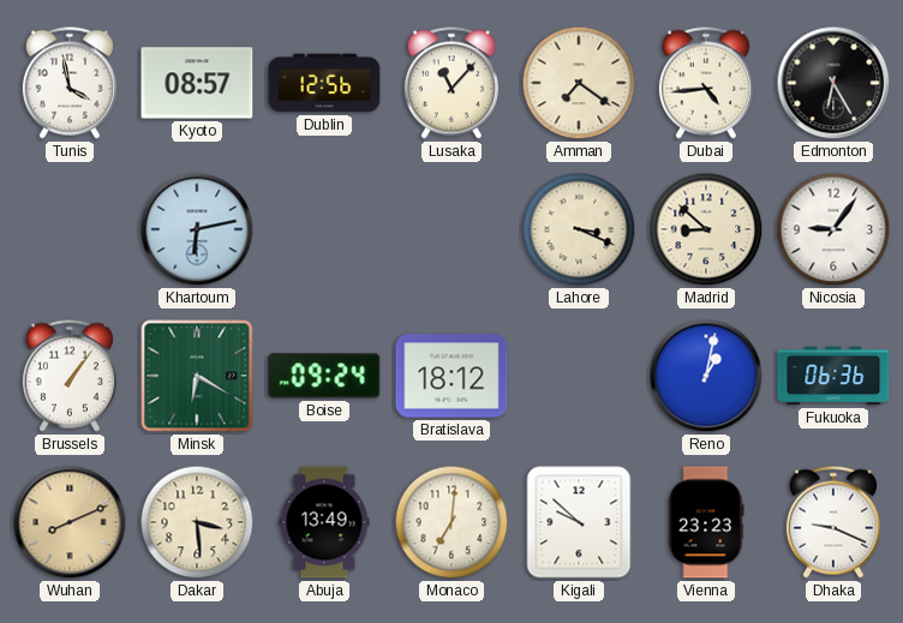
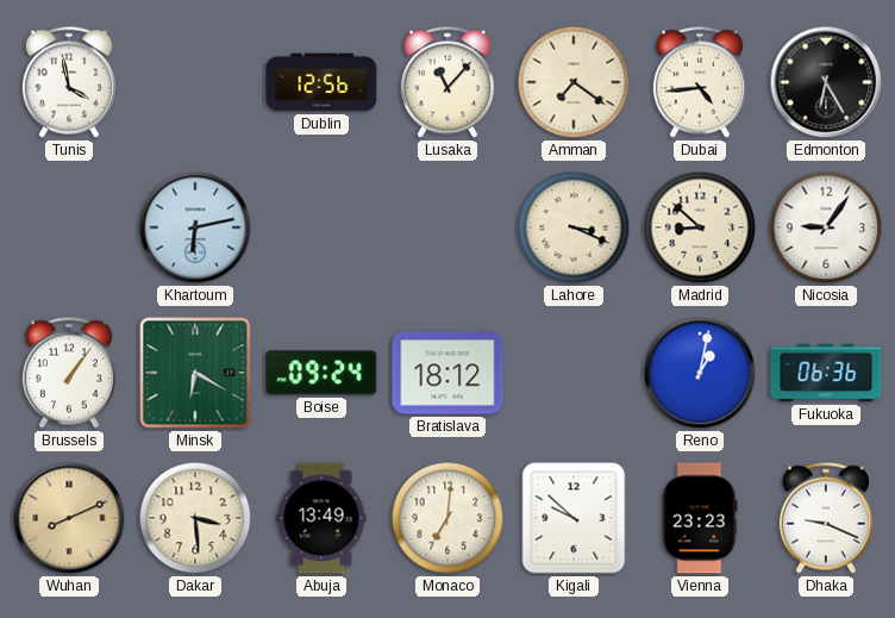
Kyoto: 08:57 -> none
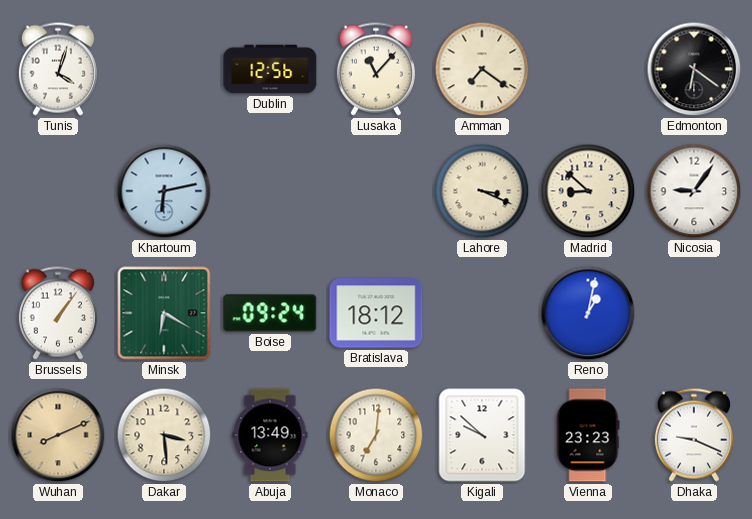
Tunis: 3:58 -> 4:03
Dubai: 4:44 -> none
Edmonton: 6:25 -> 6:21
Fukuoka: 06:36 -> none
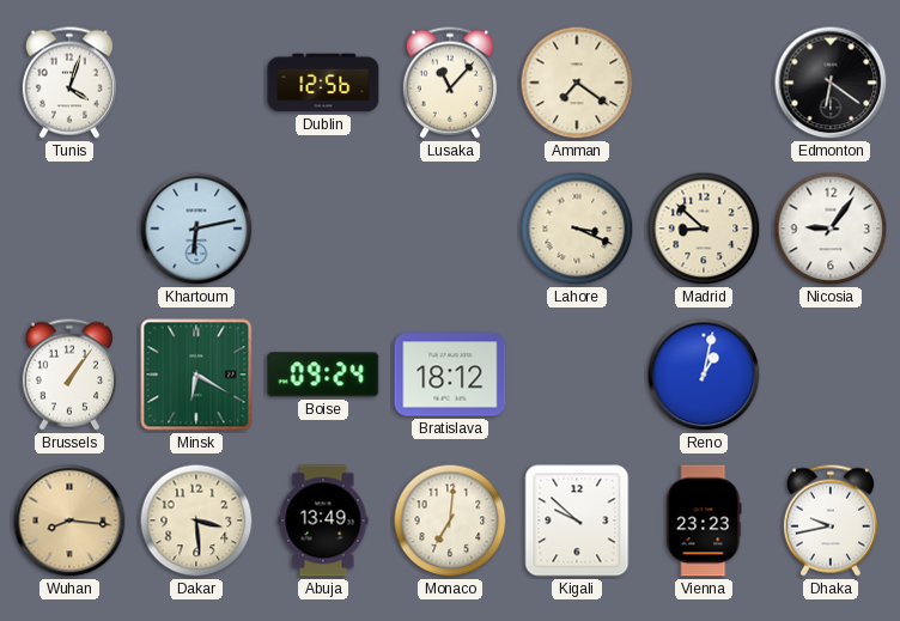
Wuhan: 8:11 -> 8:16
Dhaka: 9:19 -> 9:43
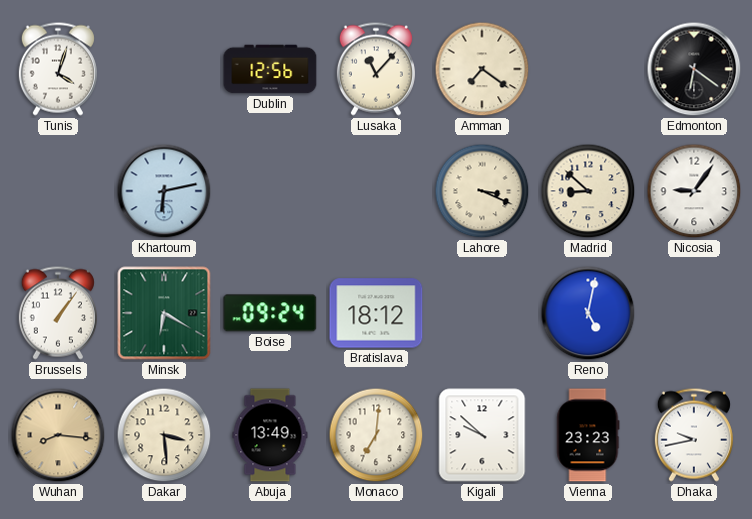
Reno: 1:02 -> 5:02
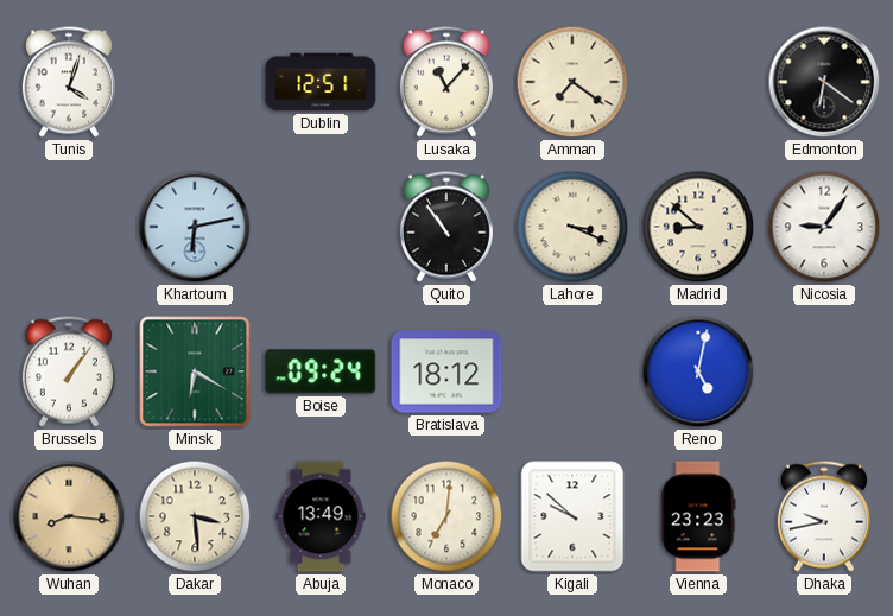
Dublin: 12:56 -> 12:51
Quito: none -> 10:54
